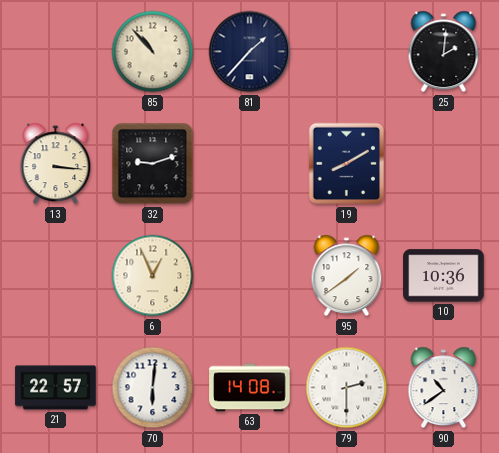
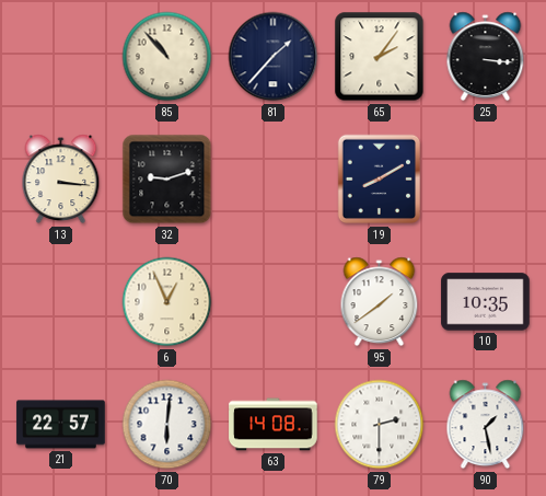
65: none -> 2:06
25: 2:01 -> 3:16
10: 10:36 -> 10:35
90: 10:39 -> 1:28
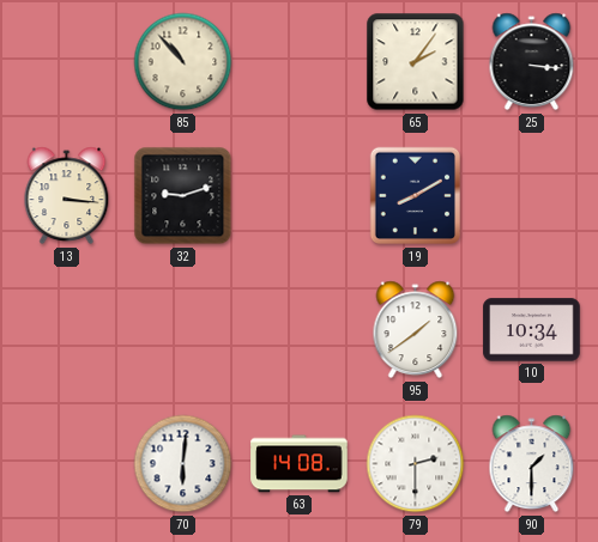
81: 1:37 -> none
6: 12:56 -> none
10: 10:35 -> 10:34
21: 22:57 -> none
90: 1:28 -> 1:30
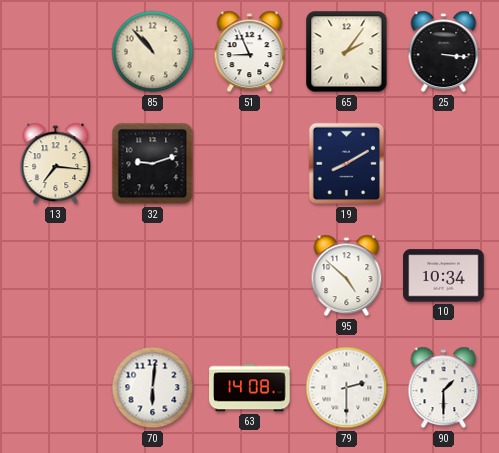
51: none -> 8:56
13: 3:16 -> 7:16
95: 1:39 -> 4:52
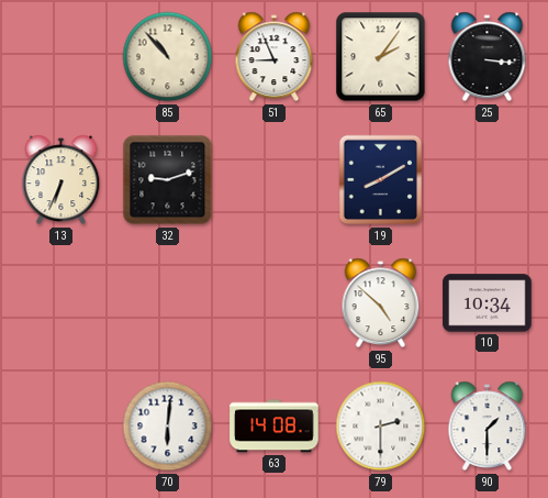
13: 7:16 -> 6:34
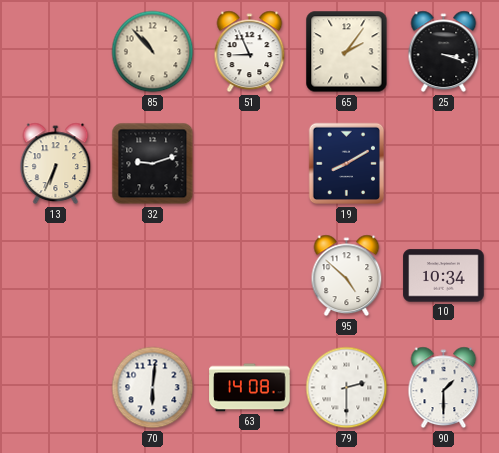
25: 3:16 -> 3:18
